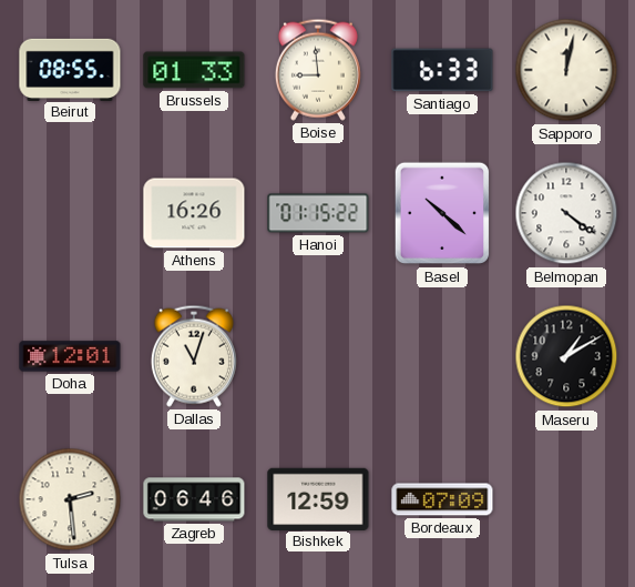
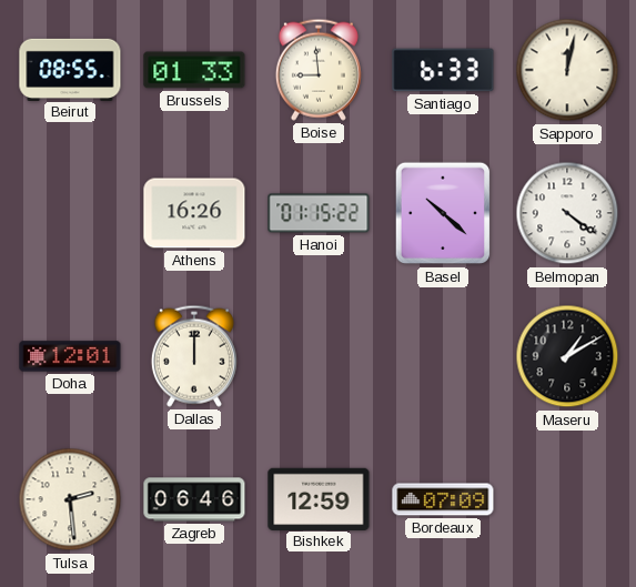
Dallas: 11:03 -> 12:00
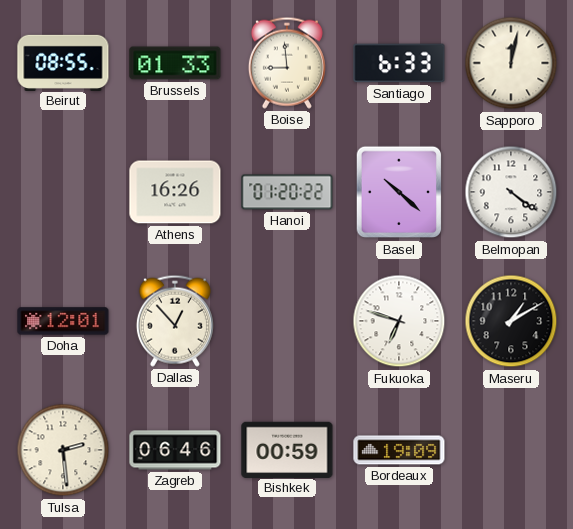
Hanoi: 01:15 -> 01:20
Dallas: 12:00 -> 12:53
Fukuoka: none -> 6:48
Bishkek: 12:59 -> 00:59
Bordeaux: 07:09 -> 19:09
